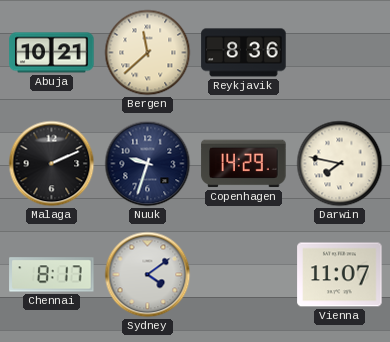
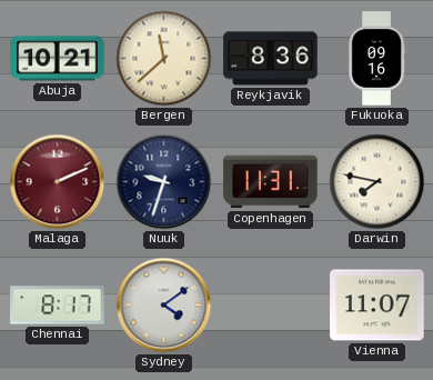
Fukuoka: none -> 09:16
Malaga dial: black -> burgundy
Copenhagen: 14:29 -> 11:31
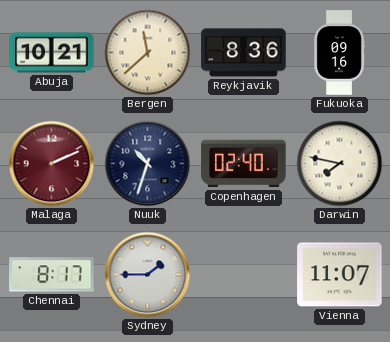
Nuuk: 9:33 -> 10:33
Copenhagen: 11:31 -> 02:40
Sydney: 4:09 -> 1:45
